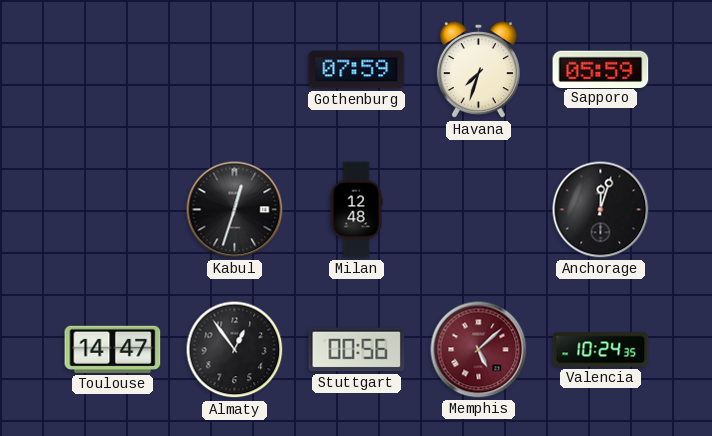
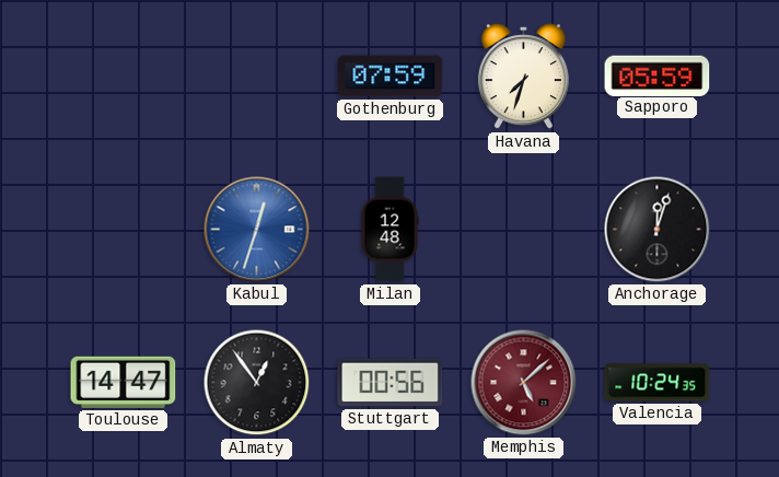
Kabul dial: black -> blue
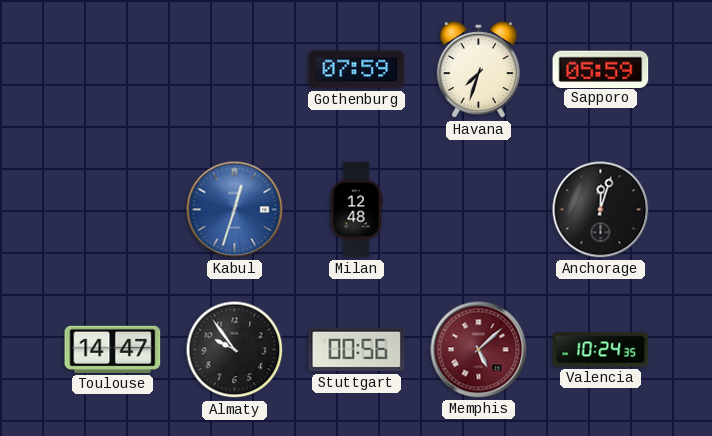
Almaty: 12:54 -> 9:54
